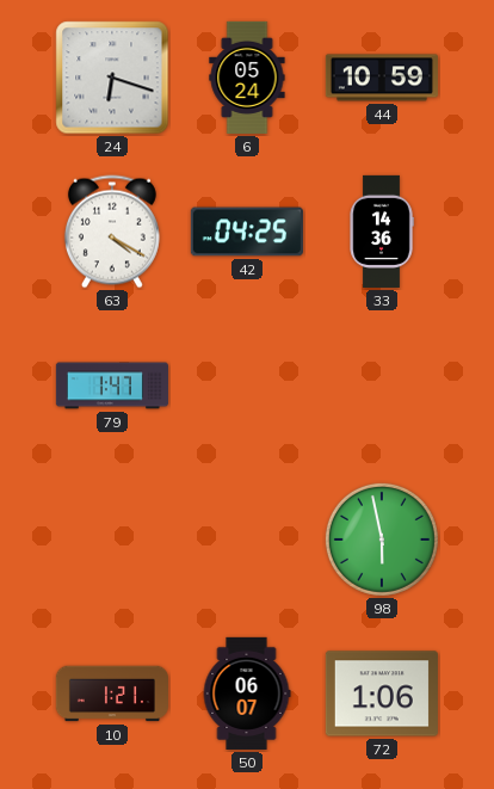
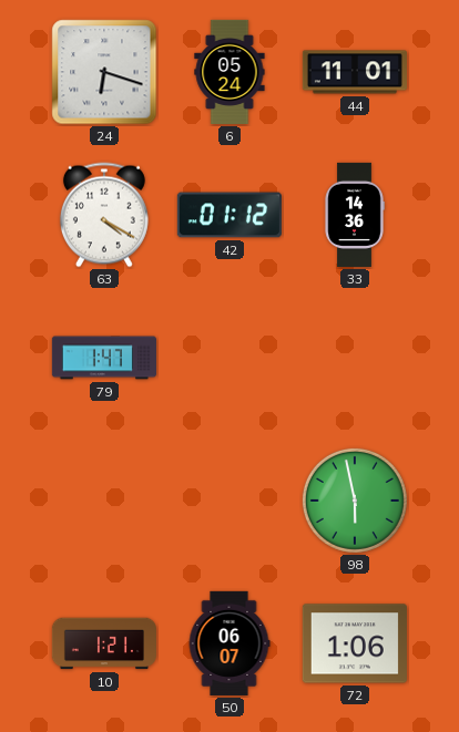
44: 10:59 -> 11:01
42: 04:25 -> 01:12
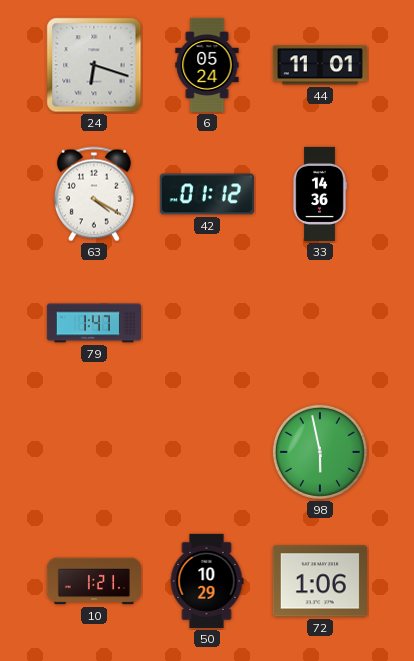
50: 06:07 -> 10:29
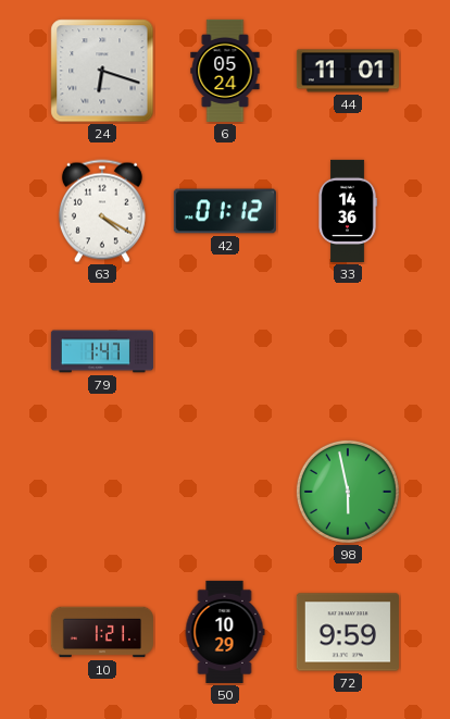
72: 1:06 -> 9:59
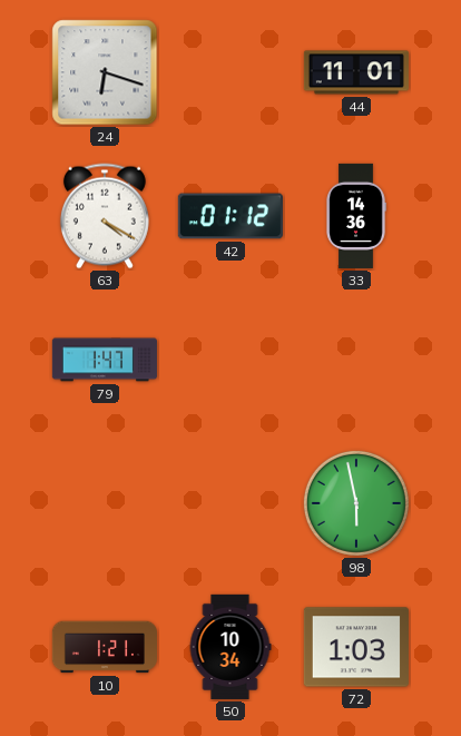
6: 05:24 -> none
50: 10:29 -> 10:34
72: 9:59 -> 1:03
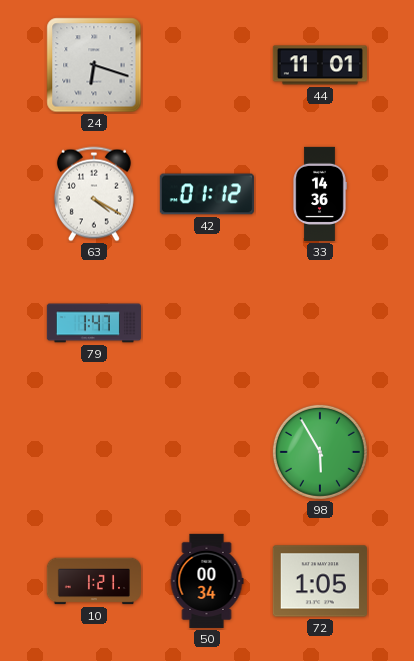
98: 5:58 -> 5:55
50: 10:34 -> 00:34
72: 1:03 -> 1:05
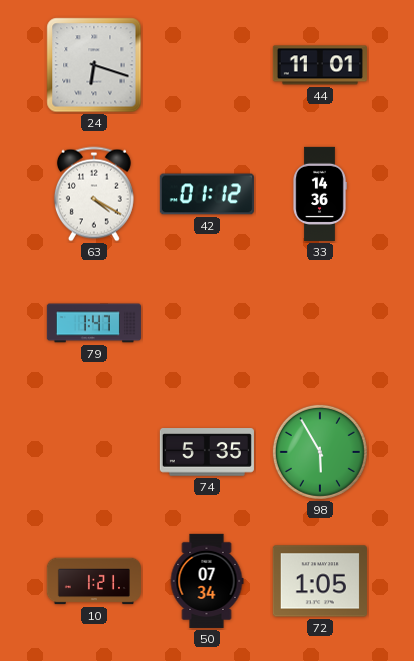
74: none -> 5:35
50: 00:34 -> 07:34
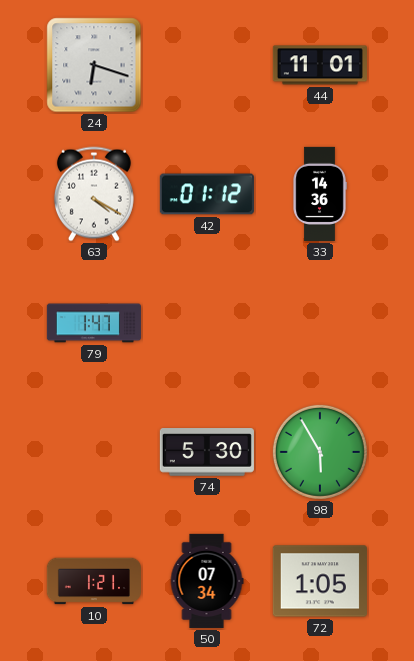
74: 5:35 -> 5:30
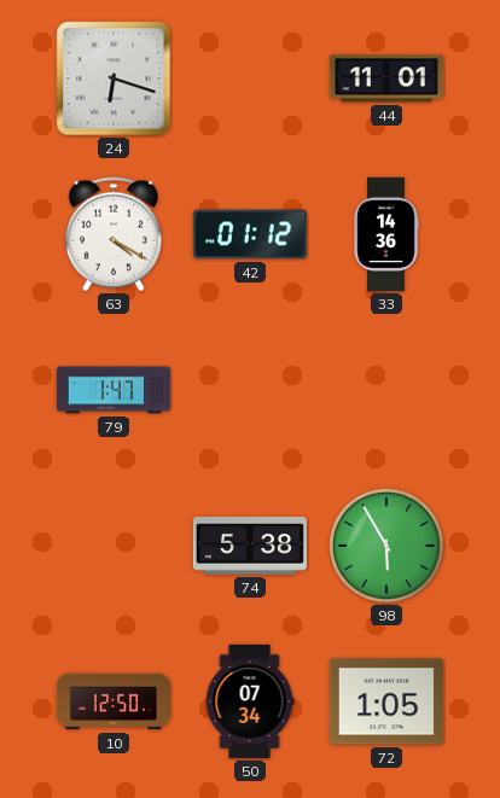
74: 5:30 -> 5:38
10: 1:21 -> 12:50
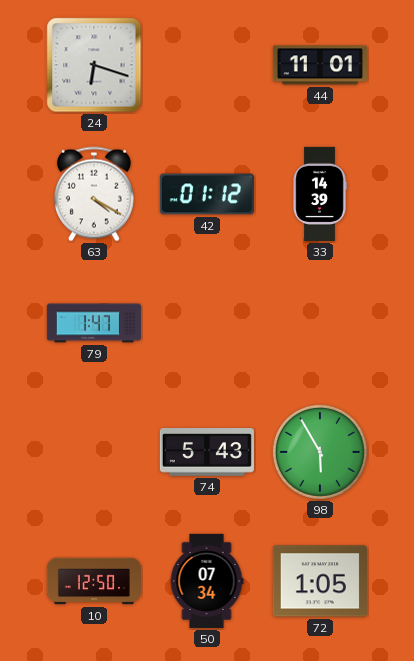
33: 14:36 -> 14:39
74: 5:38 -> 5:43
